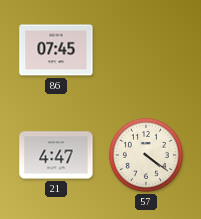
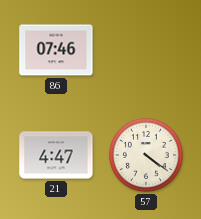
86: 07:45 -> 07:46
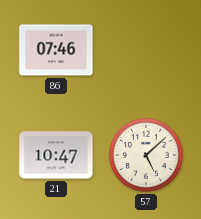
21: 4:47 -> 10:47
57: 4:21 -> 5:08
